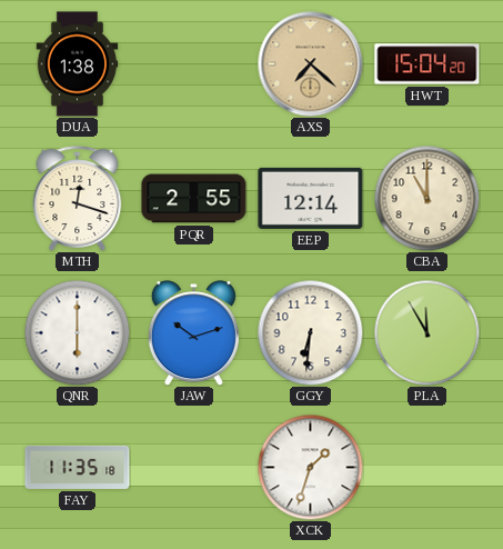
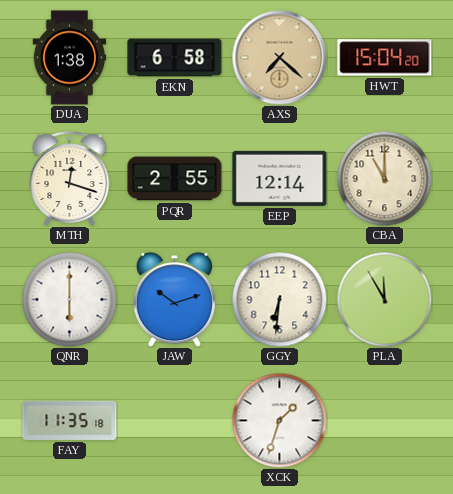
EKN: none -> 6:58
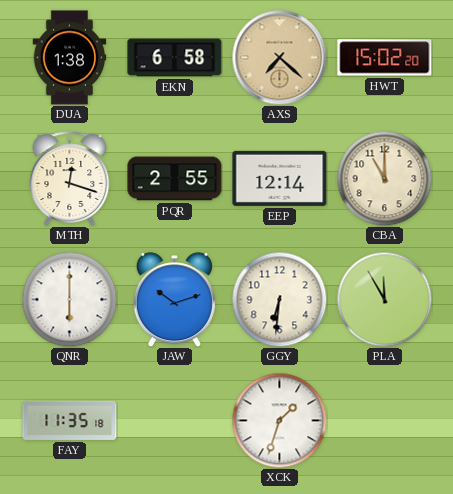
HWT: 15:04 -> 15:02
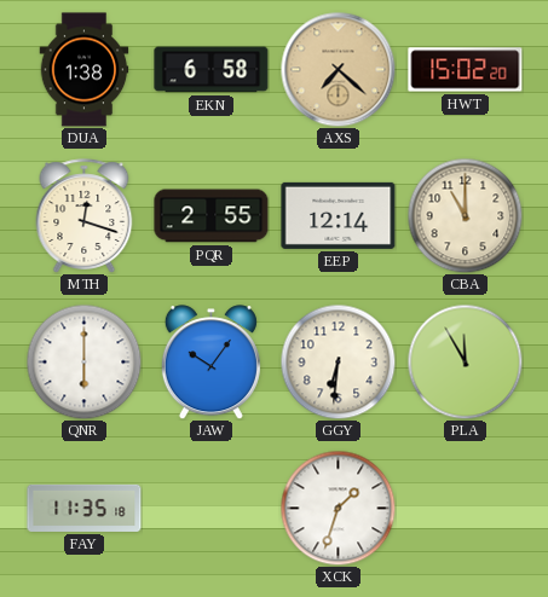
JAW: 10:12 -> 10:06
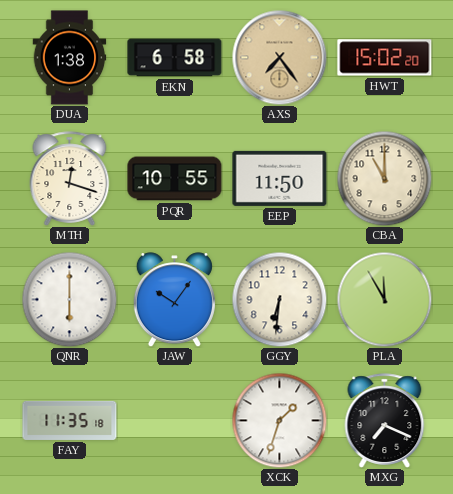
AXS: 7:22 -> 7:24
PQR: 2:55 -> 10:55
EEP: 12:14 -> 11:50
MXG: none -> 7:19
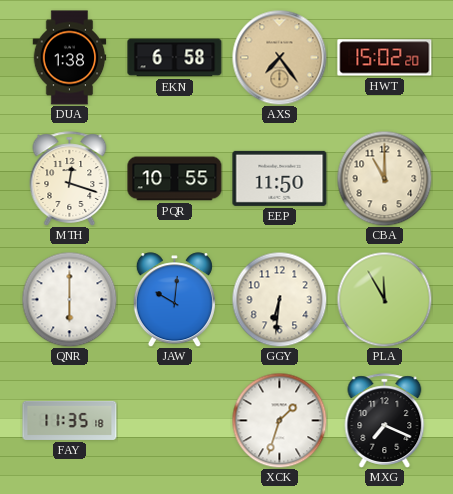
JAW: 10:06 -> 10:01
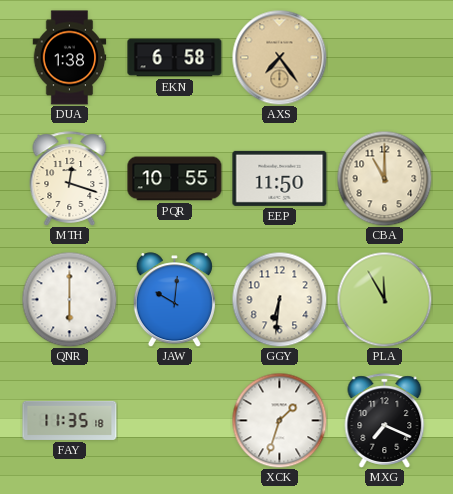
HWT: 15:02 -> none
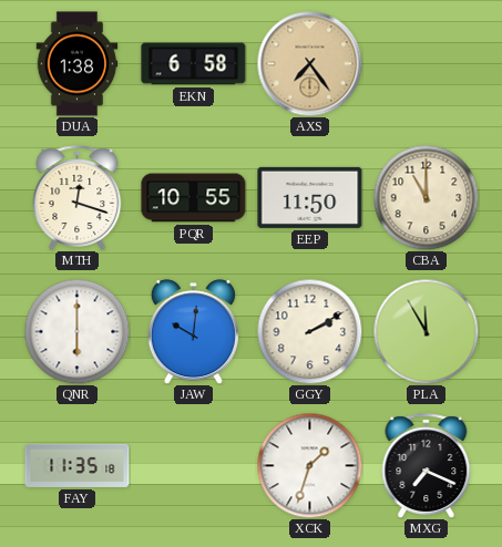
GGY: 6:31 -> 2:10
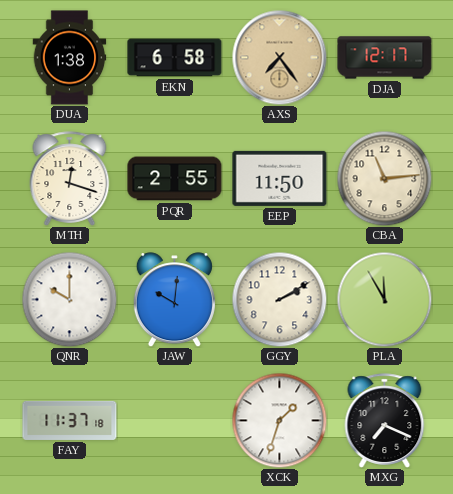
DJA: none -> 12:17
PQR: 10:55 -> 2:55
CBA: 11:00 -> 11:14
QNR: 6:00 -> 10:00
FAY: 11:35 -> 11:37
